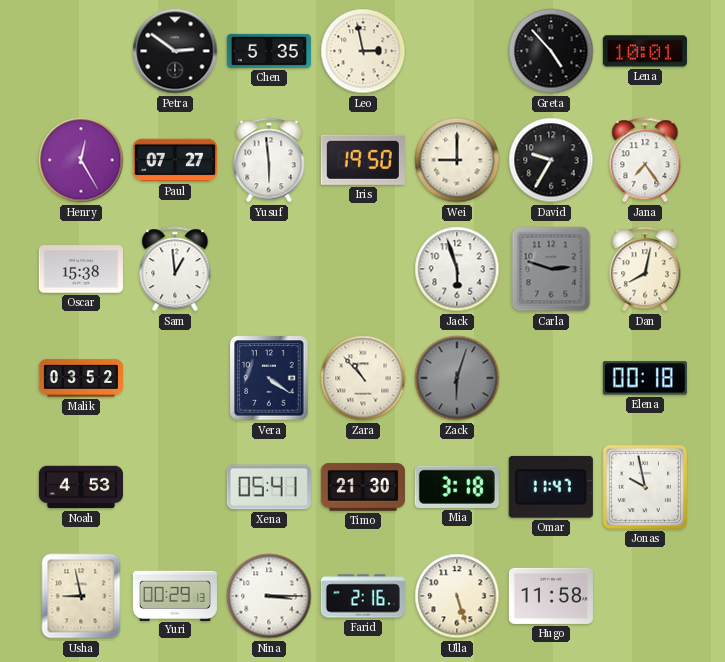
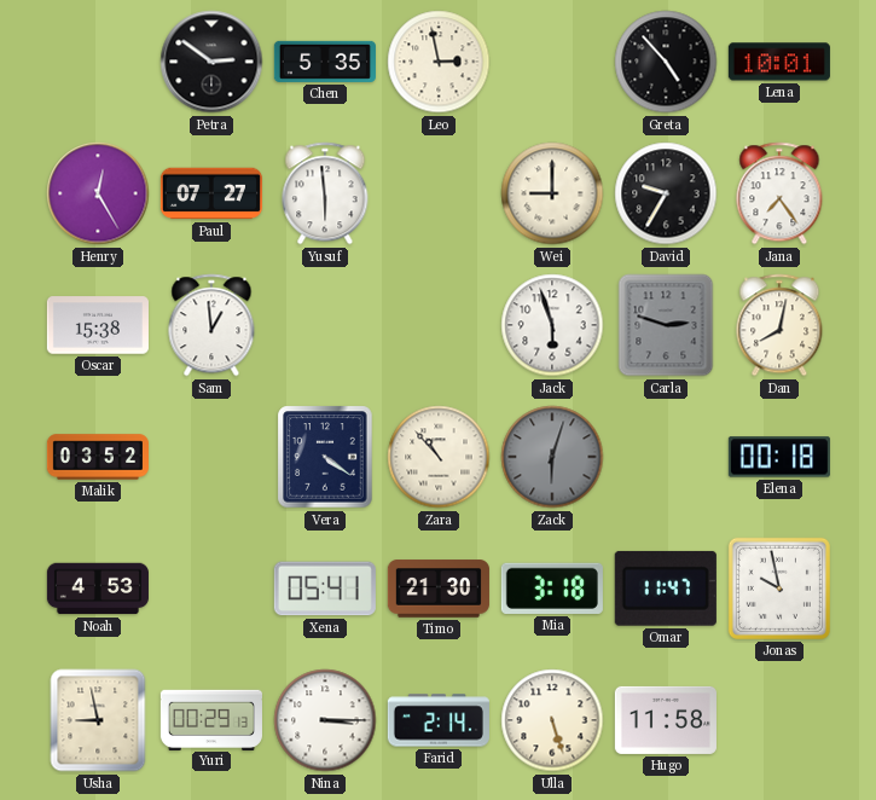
Iris: 19:50 -> none
Farid: 2:16 -> 2:14
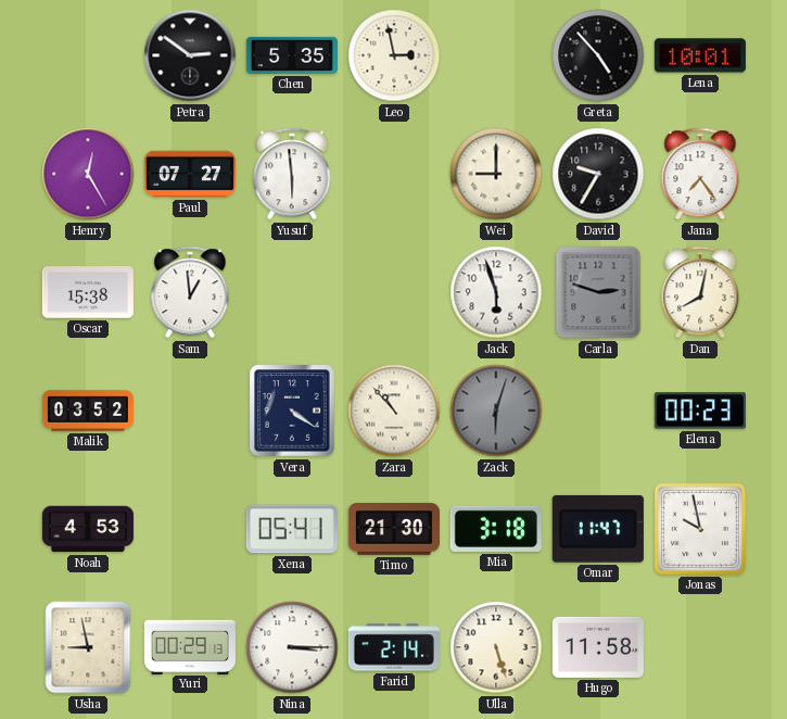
Elena: 00:18 -> 00:23
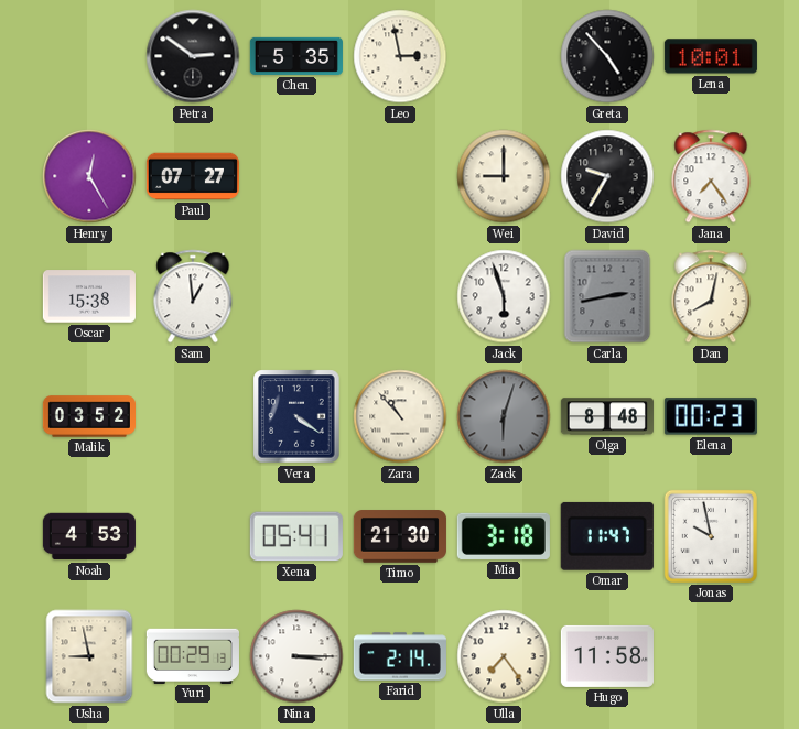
Yusuf: 5:59 -> none
Carla: 2:48 -> 2:43
Olga: none -> 8:48
Ulla: 5:27 -> 7:24
